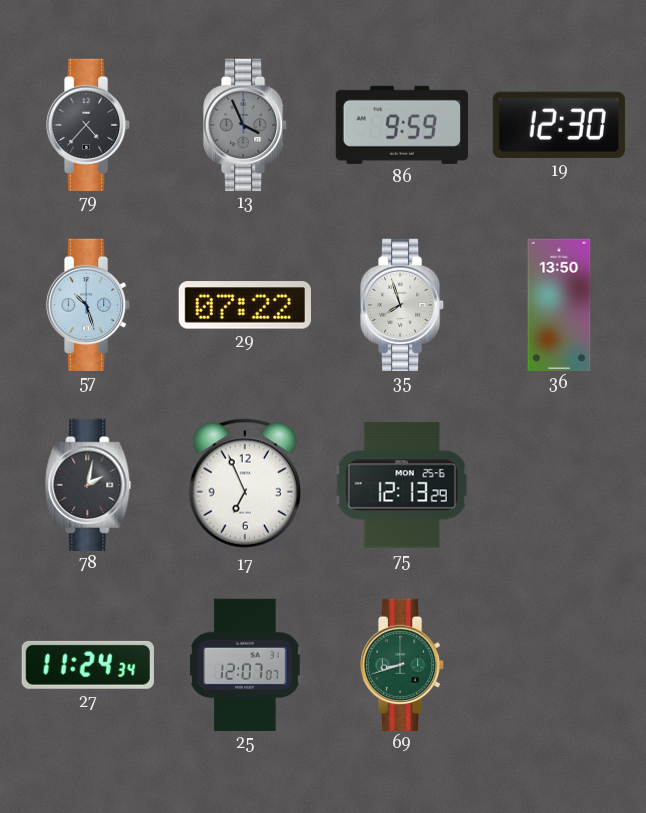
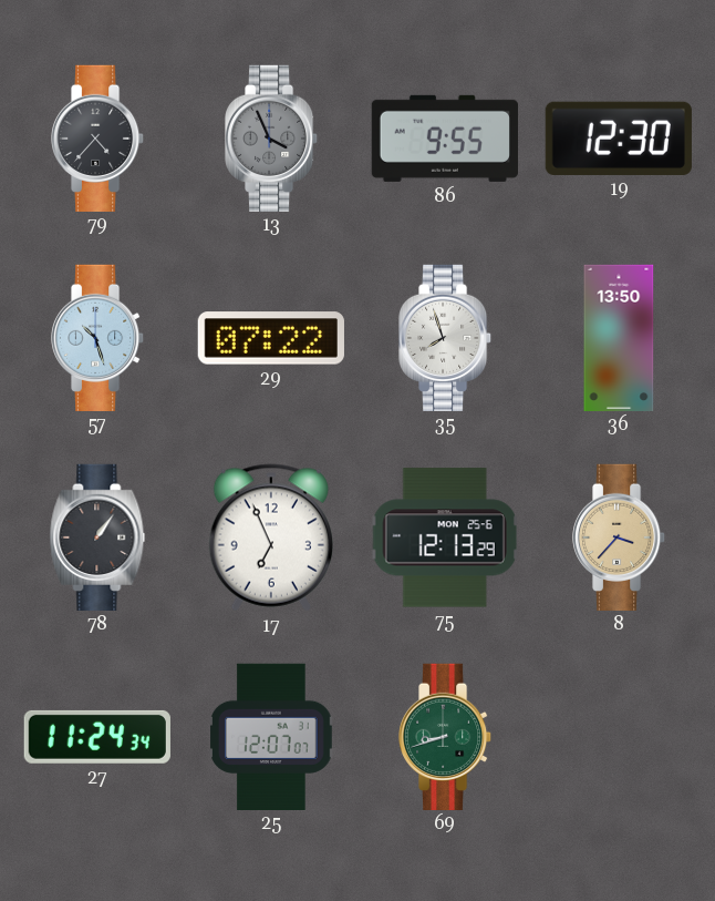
86: 9:59 -> 9:55
78: 2:02 -> 1:06
8: none -> 3:37
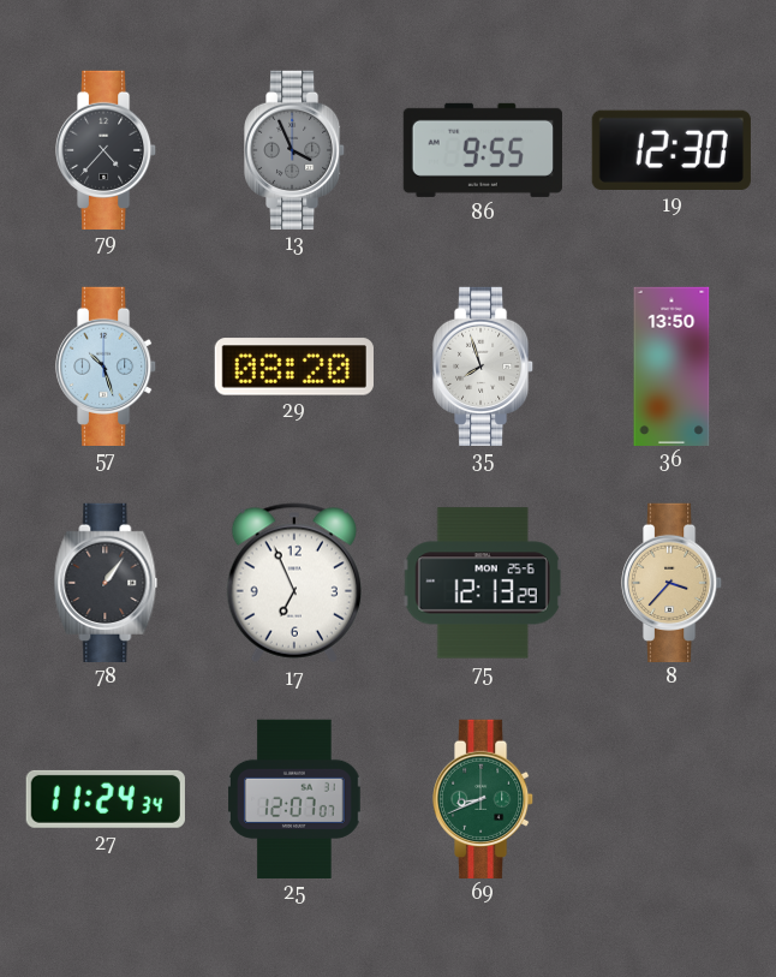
29: 07:22 -> 08:20
69: 8:42 -> 8:41
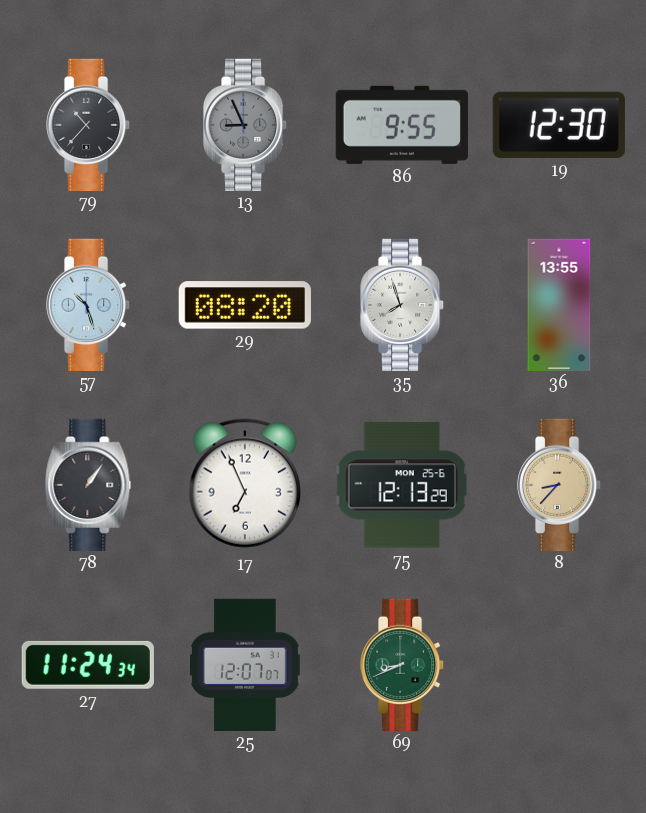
79: 4:37 -> 10:37
13: 3:56 -> 8:56
36: 13:50 -> 13:55
8: 3:37 -> 8:37
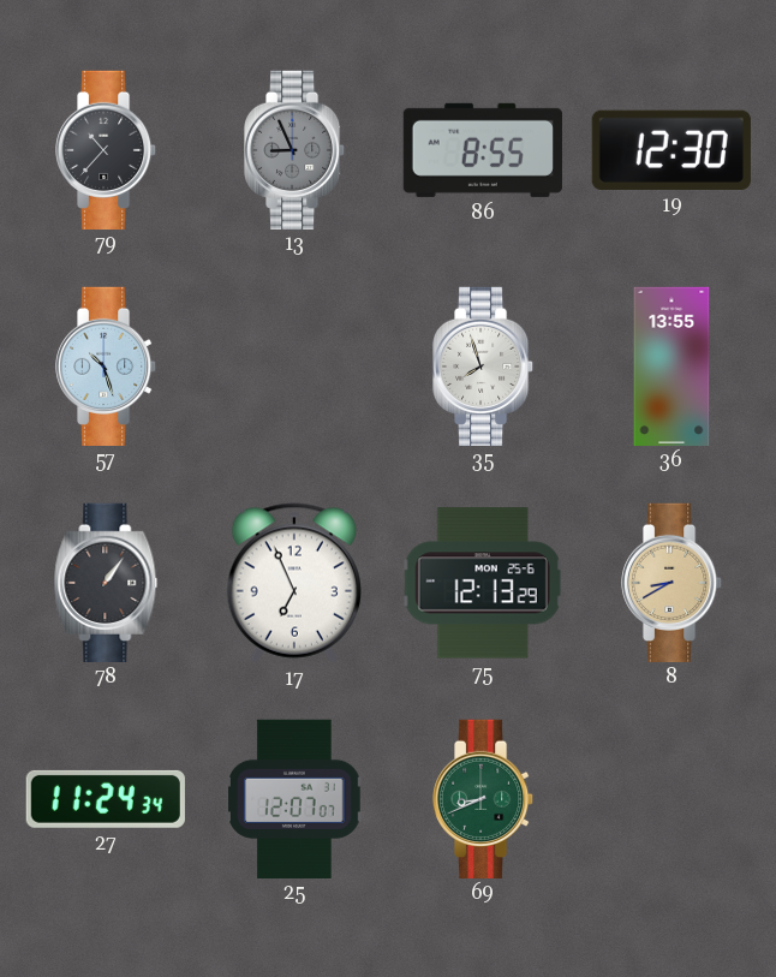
86: 9:55 -> 8:55
29: 08:20 -> none
8: 8:37 -> 8:40
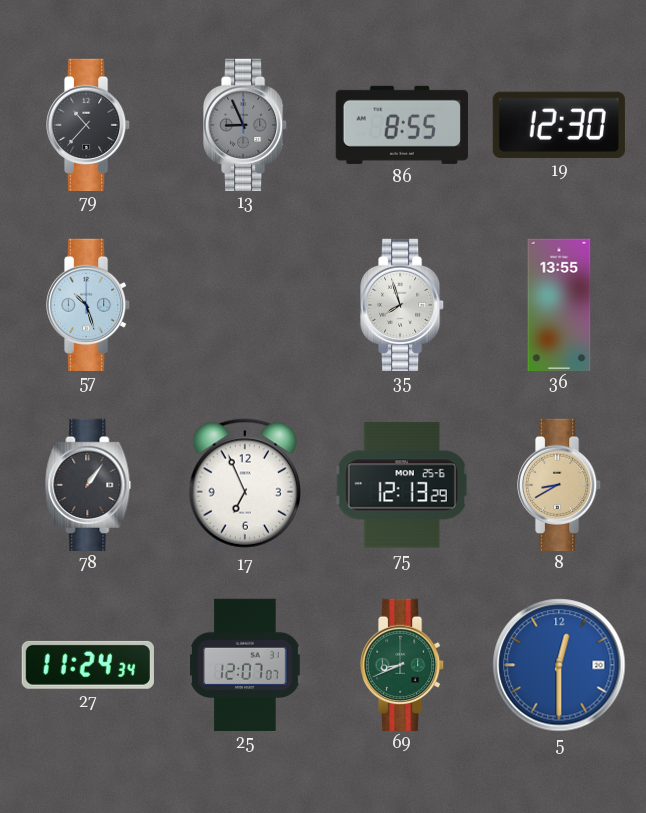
5: none -> 12:30
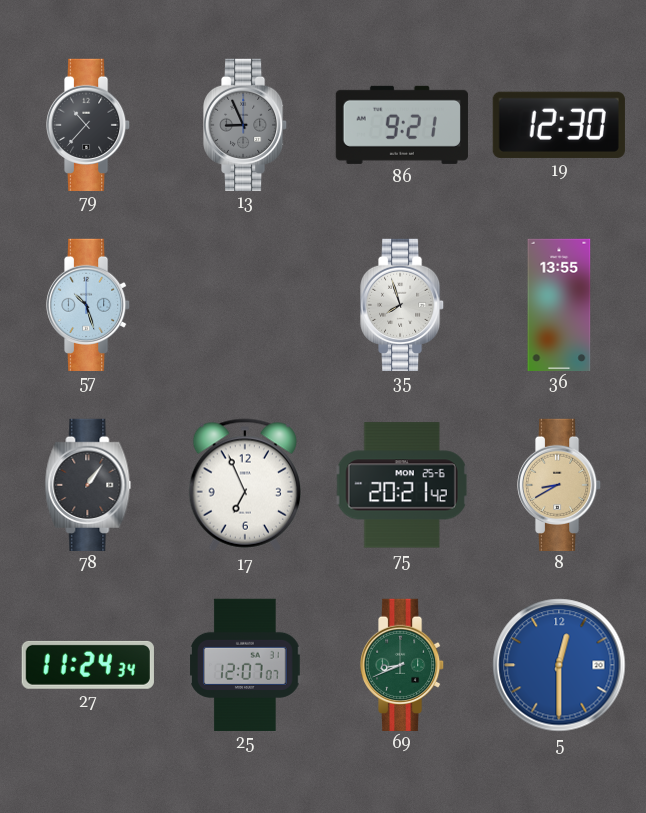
86: 8:55 -> 9:21
75: 12:13 -> 20:21
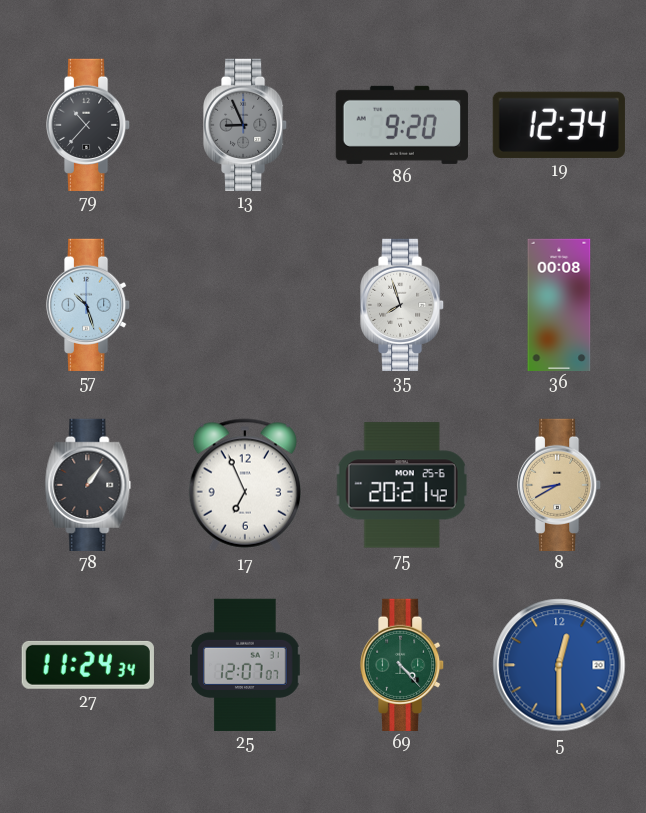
86: 9:21 -> 9:20
19: 12:30 -> 12:34
36: 13:55 -> 00:08
69: 8:41 -> 4:23
